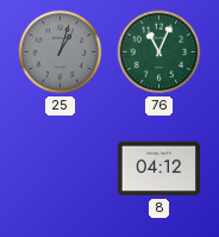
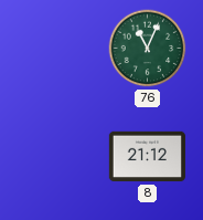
25: 1:03 -> none
8: 04:12 -> 21:12
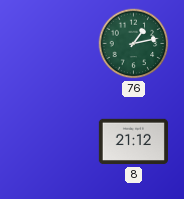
76: 11:04 -> 1:13
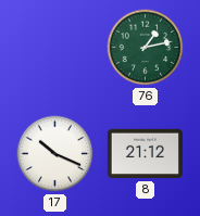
17: none -> 10:19
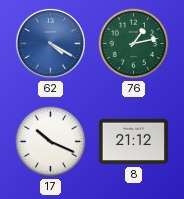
62: none -> 4:20
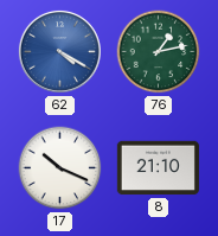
8: 21:12 -> 21:10
